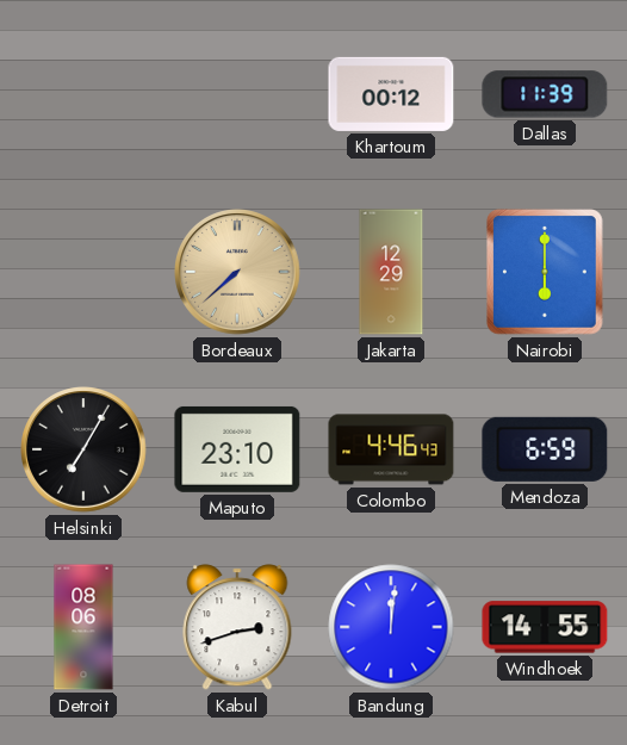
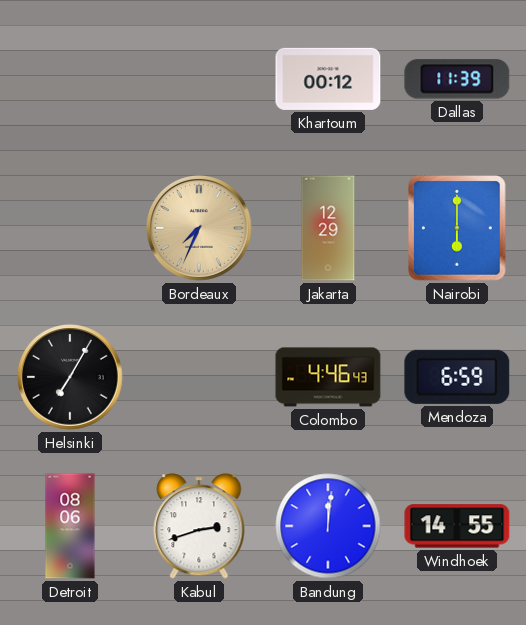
Bordeaux: 7:38 -> 7:34
Maputo: 23:10 -> none
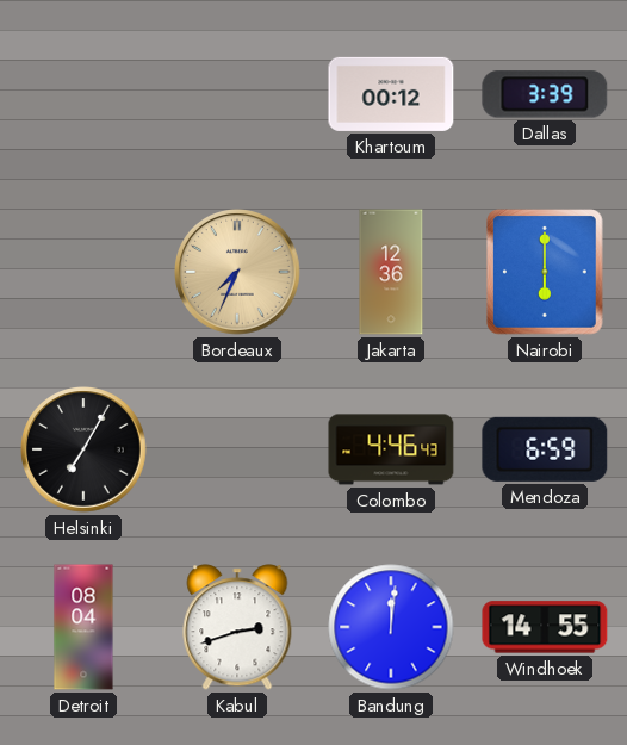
Dallas: 11:39 -> 3:39
Jakarta: 12:29 -> 12:36
Detroit: 08:06 -> 08:04
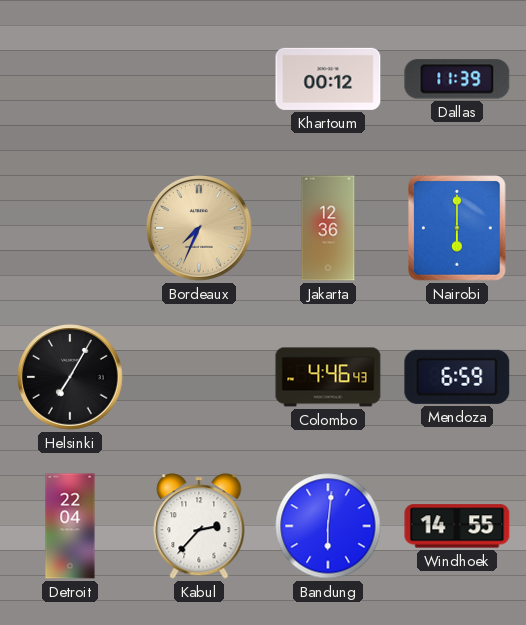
Dallas: 3:39 -> 11:39
Detroit: 08:04 -> 22:04
Kabul: 2:42 -> 2:37
Bandung: 12:01 -> 6:01
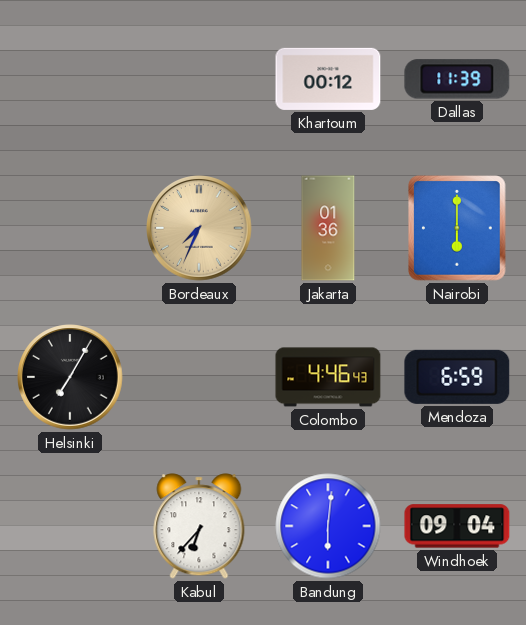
Jakarta: 12:36 -> 01:36
Detroit: 22:04 -> none
Kabul: 2:37 -> 6:37
Windhoek: 14:55 -> 09:04
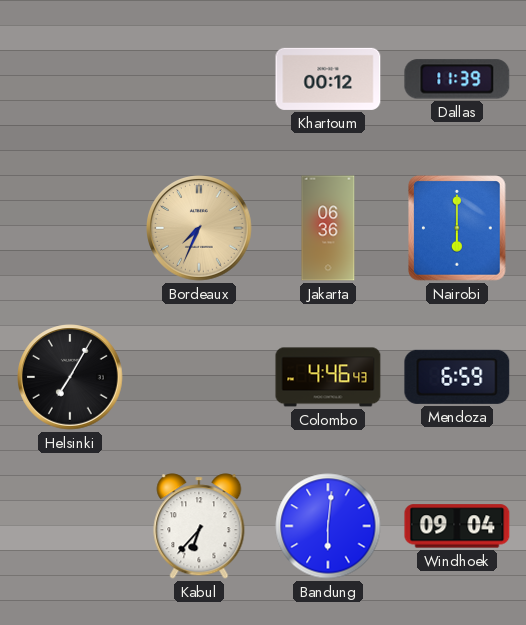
Jakarta: 01:36 -> 06:36
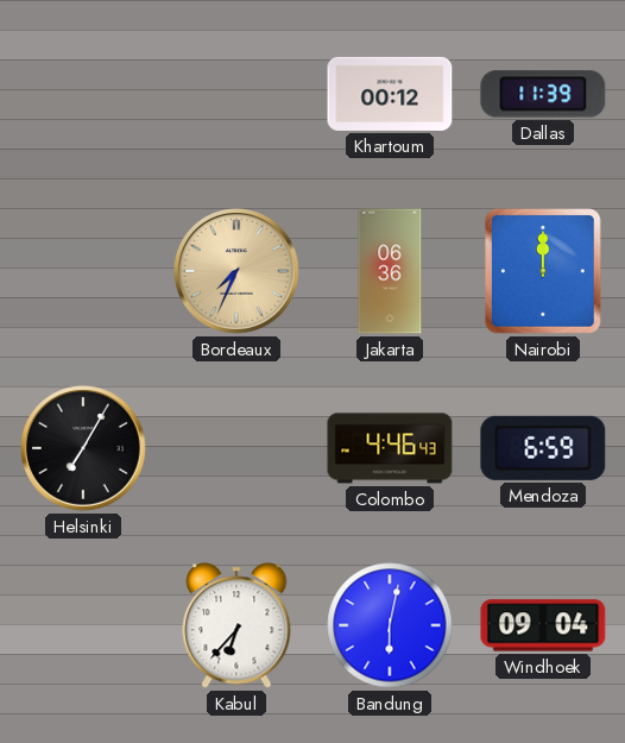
Nairobi: 6:00 -> 12:00
Bandung: 6:01 -> 6:02
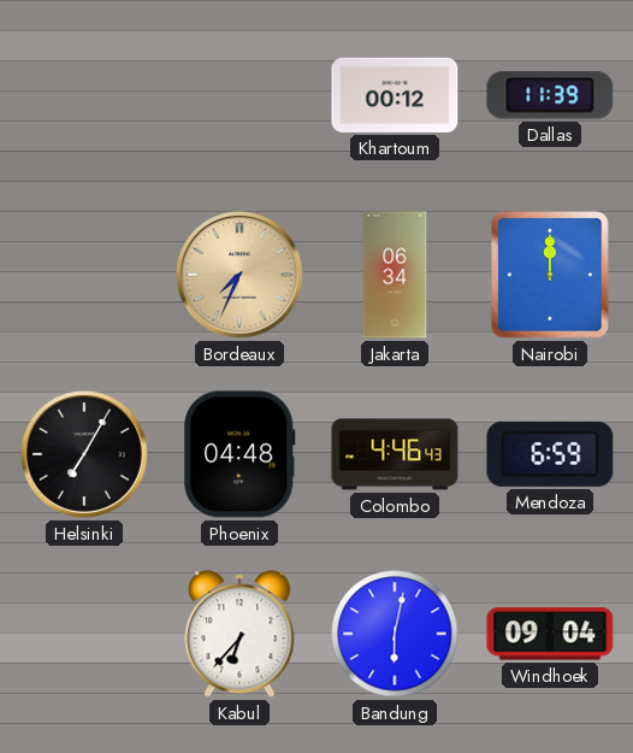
Jakarta: 06:36 -> 06:34
Phoenix: none -> 04:48
